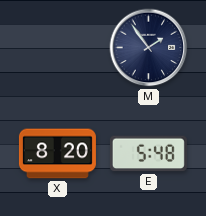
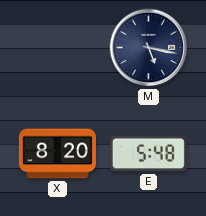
M: 1:54 -> 5:17
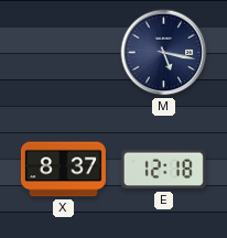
X: 8:20 -> 8:37
E: 5:48 -> 12:18
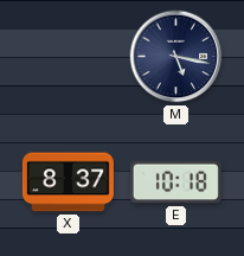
E: 12:18 -> 10:18
